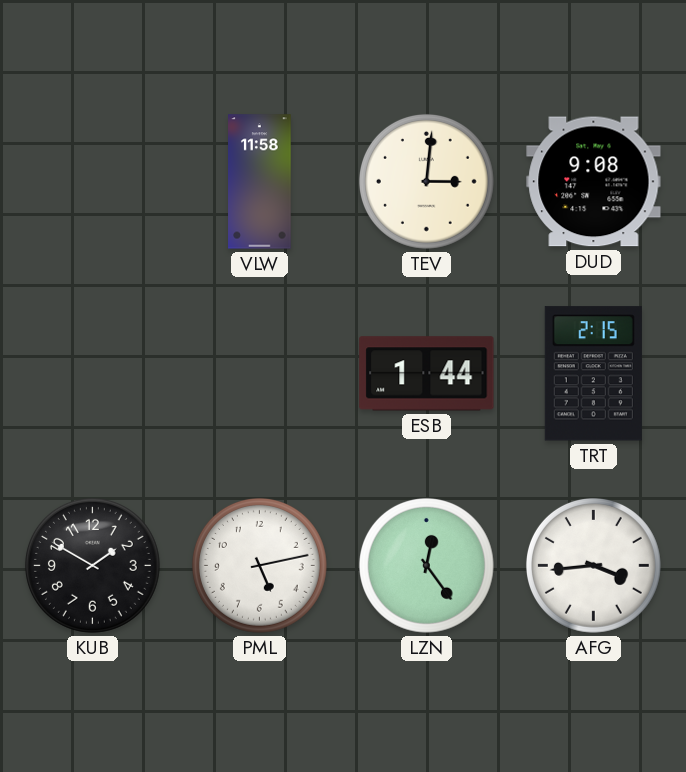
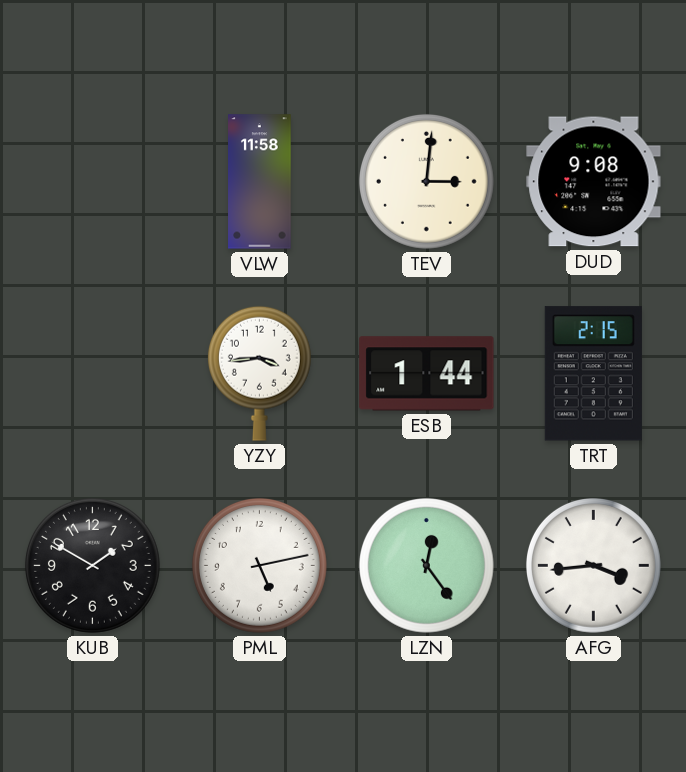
YZY: none -> 3:44
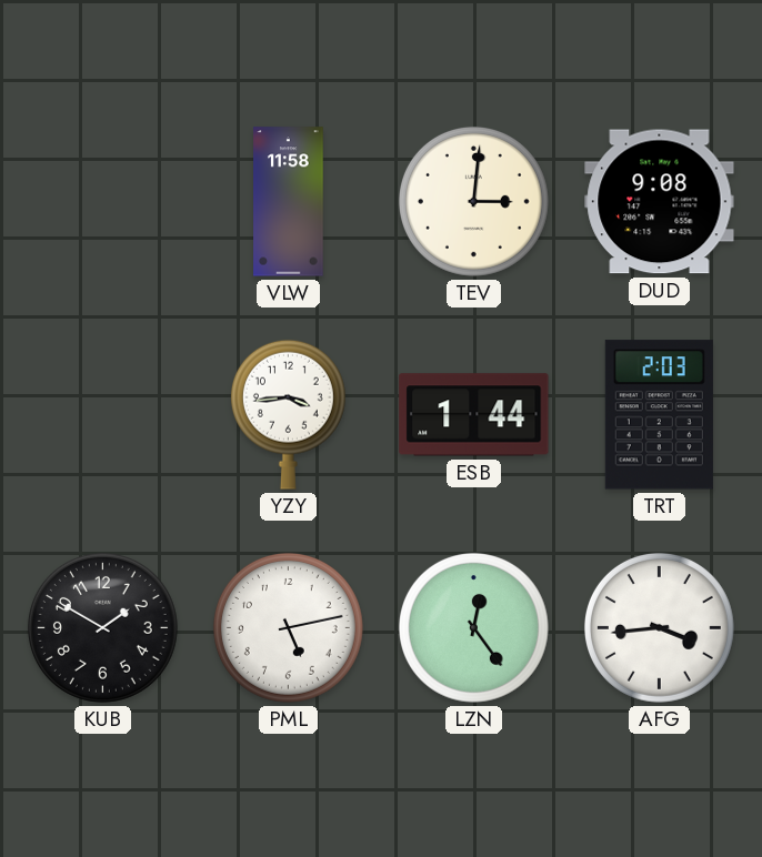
TRT: 2:15 -> 2:03
